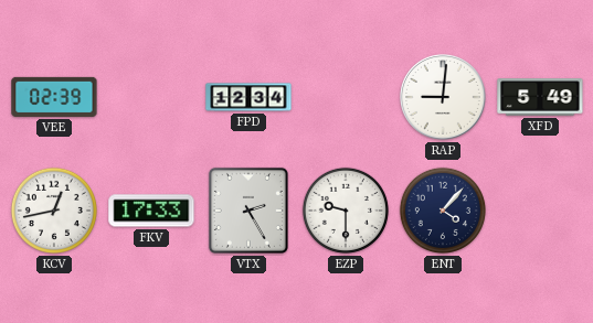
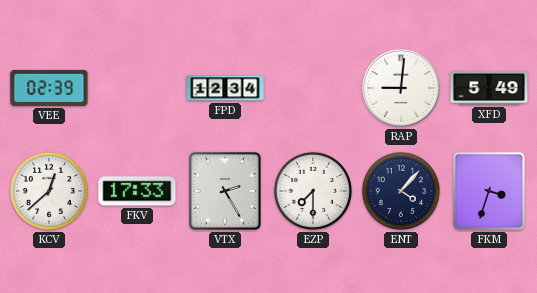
KCV: 12:43 -> 12:38
EZP: 9:30 -> 7:30
FKM: none -> 3:33
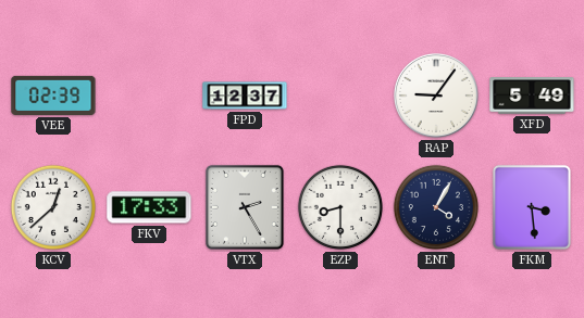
FPD: 12:34 -> 12:37
RAP: 9:01 -> 9:06
EZP: 7:30 -> 8:30
ENT: 4:07 -> 4:05
FKM: 3:33 -> 3:29
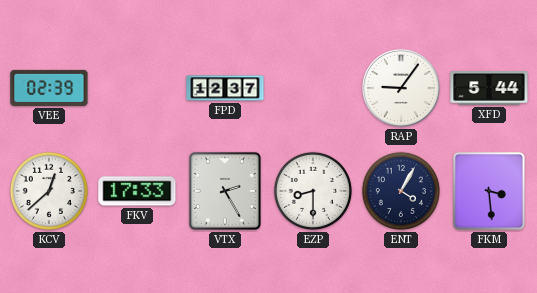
XFD: 5:49 -> 5:44
